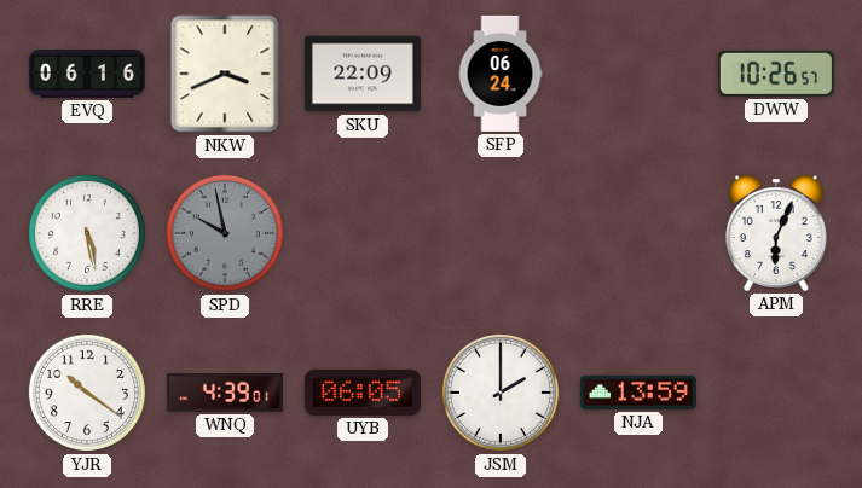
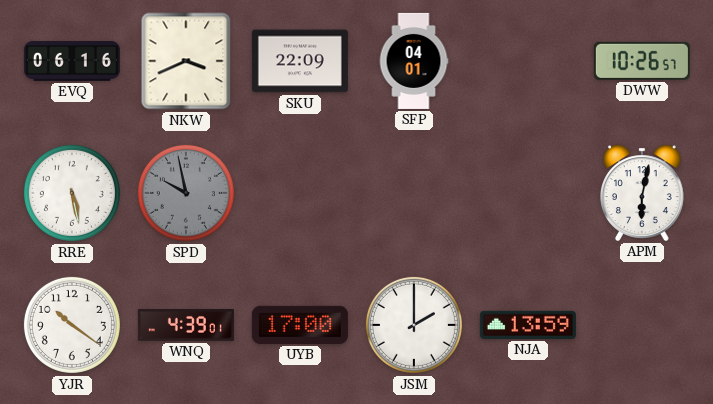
SFP: 06:24 -> 04:01
APM: 6:04 -> 6:02
UYB: 06:05 -> 17:00
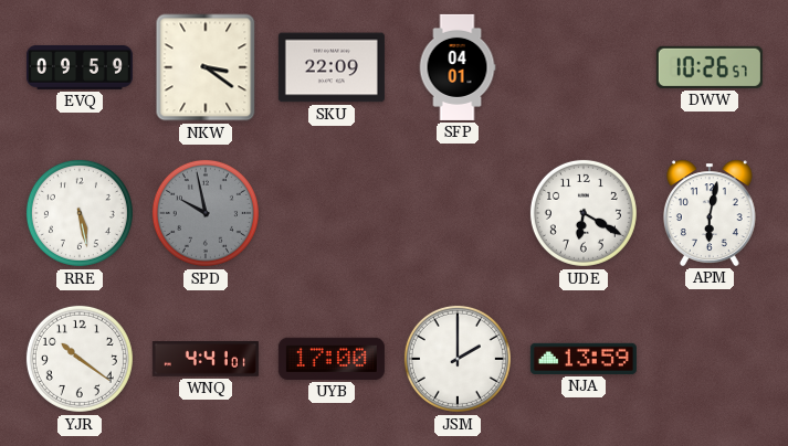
EVQ: 06:16 -> 09:59
NKW: 3:41 -> 3:21
UDE: none -> 6:20
WNQ: 4:39 -> 4:41
